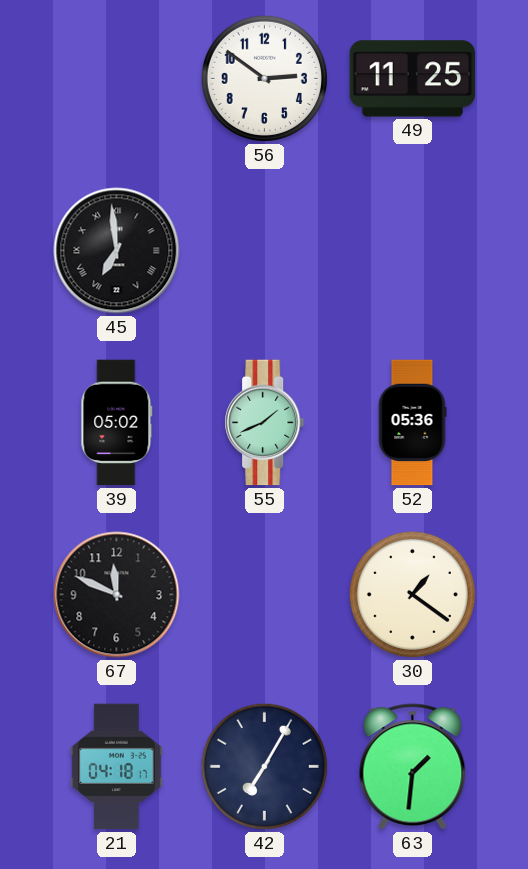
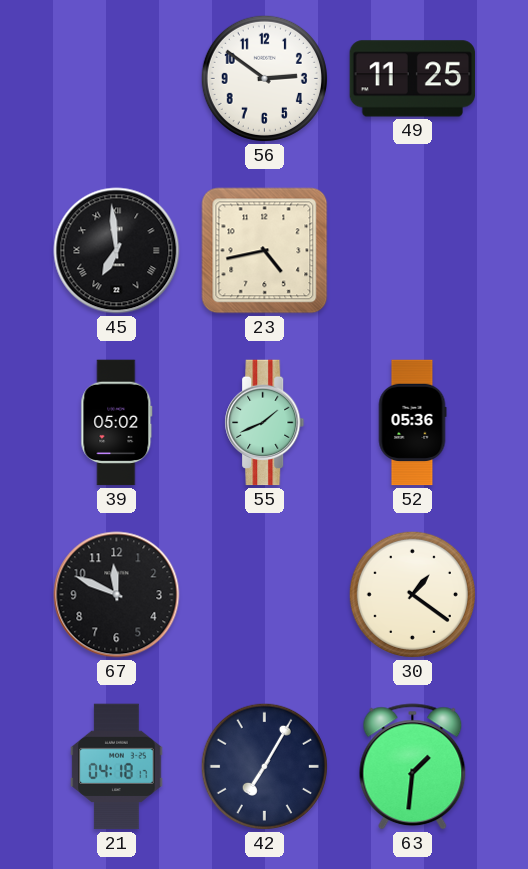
23: none -> 4:43
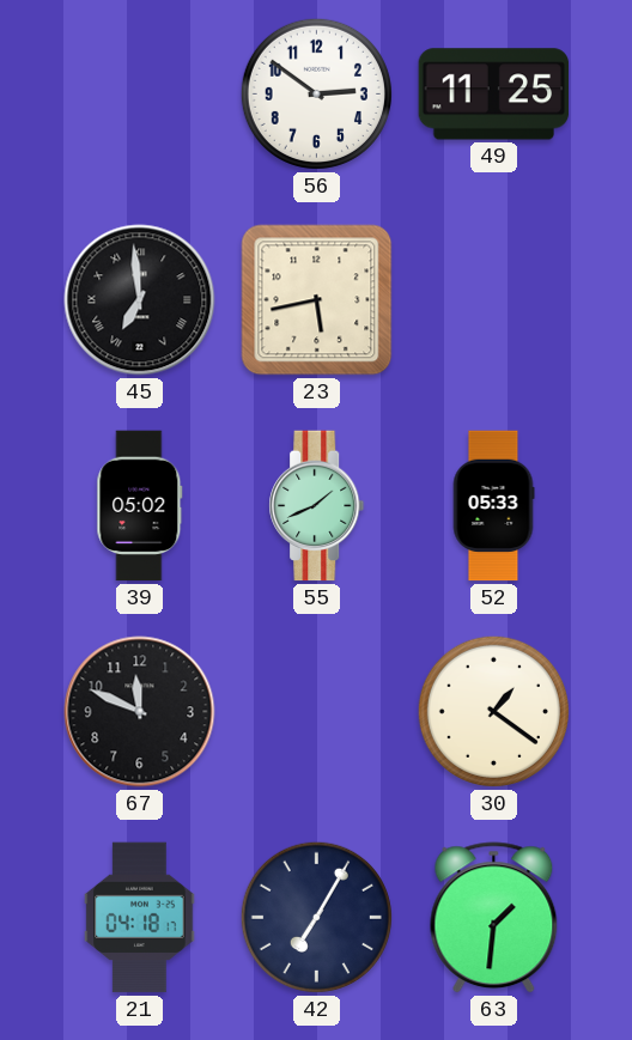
23: 4:43 -> 5:43
52: 05:36 -> 05:33
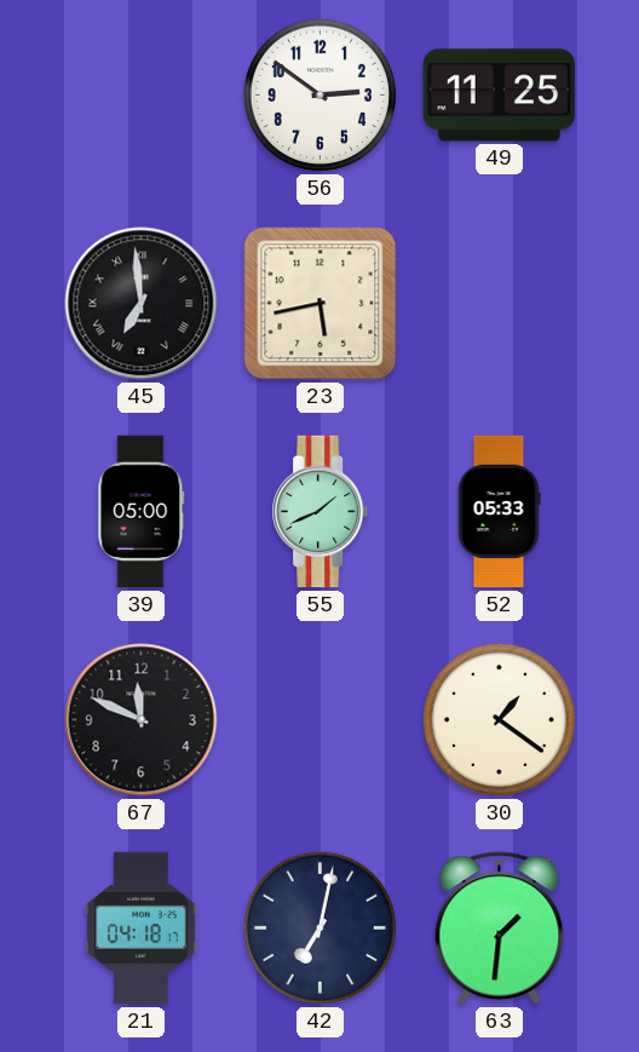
39: 05:02 -> 05:00
42: 7:05 -> 7:02
